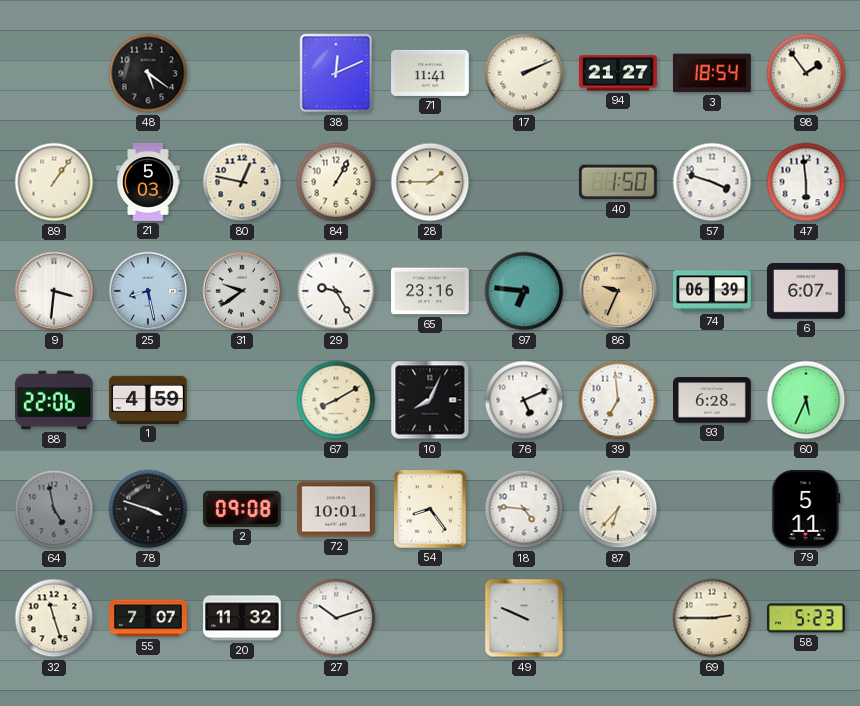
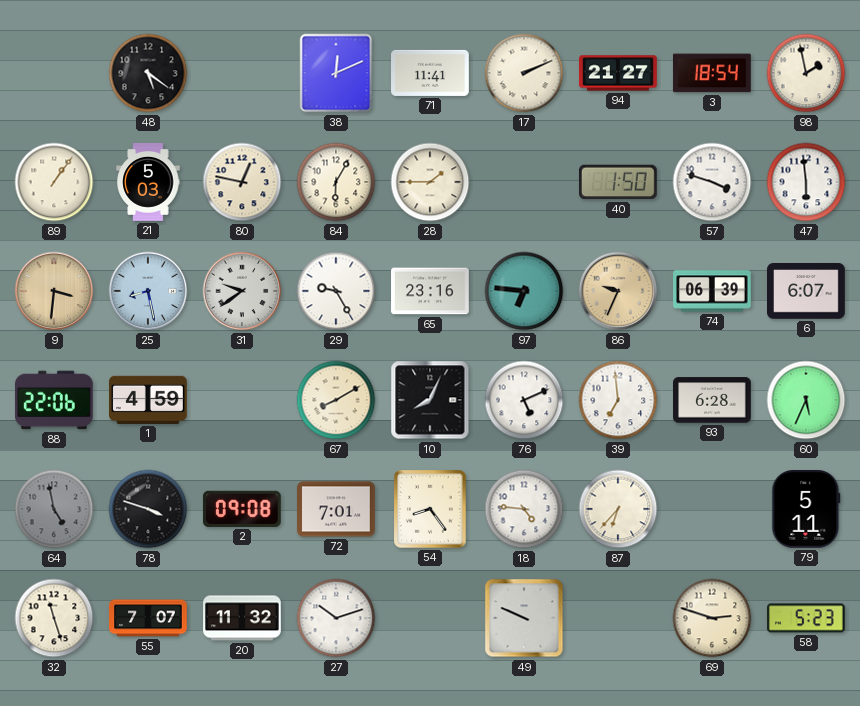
98: 1:54 -> 1:58
84: 1:05 -> 6:05
9 dial: white -> champagne
72: 10:01 -> 7:01
69: 2:45 -> 2:48
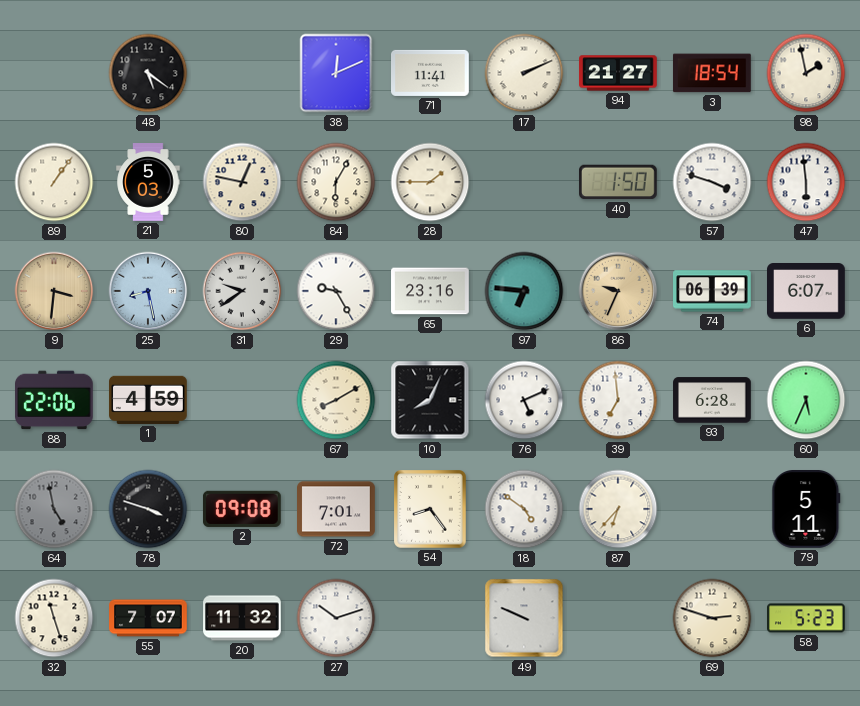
18: 4:46 -> 4:51
